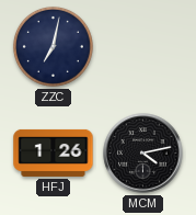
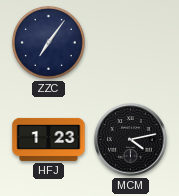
ZZC: 7:02 -> 7:06
HFJ: 1:26 -> 1:23
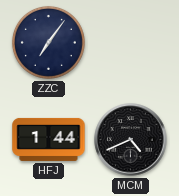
HFJ: 1:23 -> 1:44
MCM: 4:13 -> 4:41
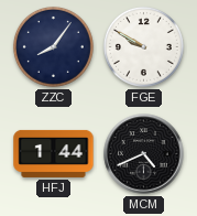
ZZC: 7:06 -> 8:06
FGE: none -> 9:50
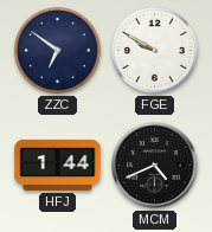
ZZC: 8:06 -> 6:51
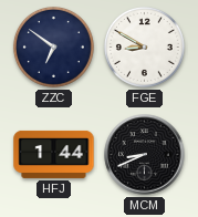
FGE: 9:50 -> 8:50
MCM: 4:41 -> 8:41
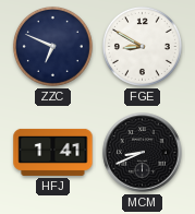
ZZC: 6:51 -> 6:49
HFJ: 1:44 -> 1:41
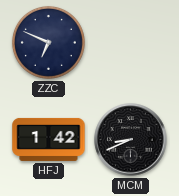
FGE: 8:50 -> none
HFJ: 1:41 -> 1:42
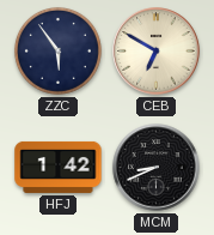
ZZC: 6:49 -> 5:54
CEB: none -> 6:50
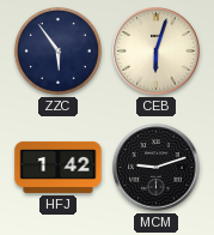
CEB: 6:50 -> 6:03
MCM: 8:41 -> 9:12
